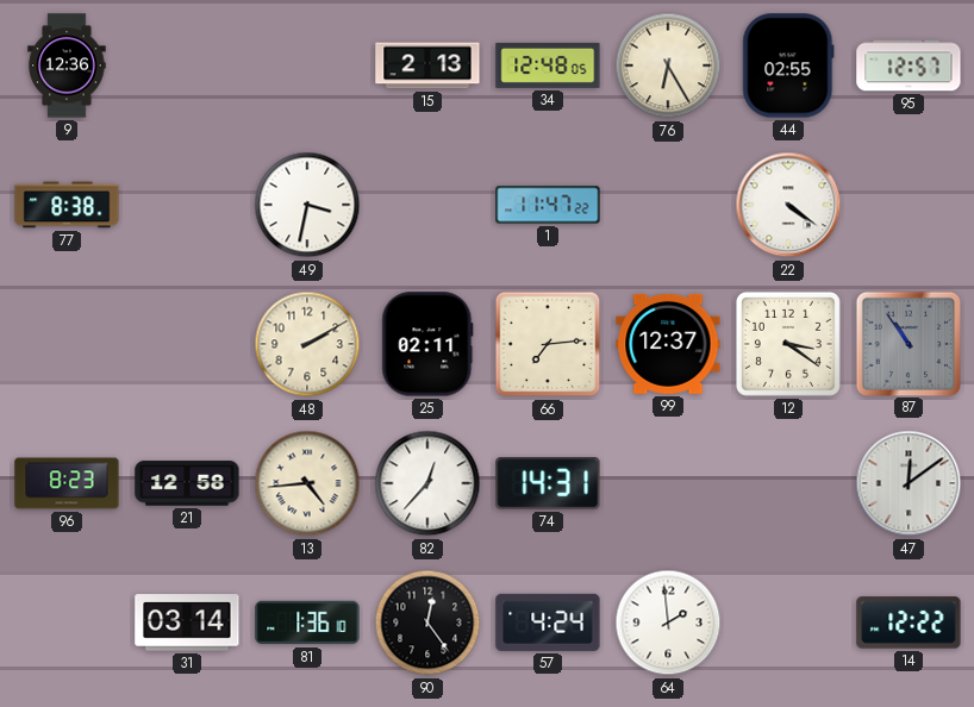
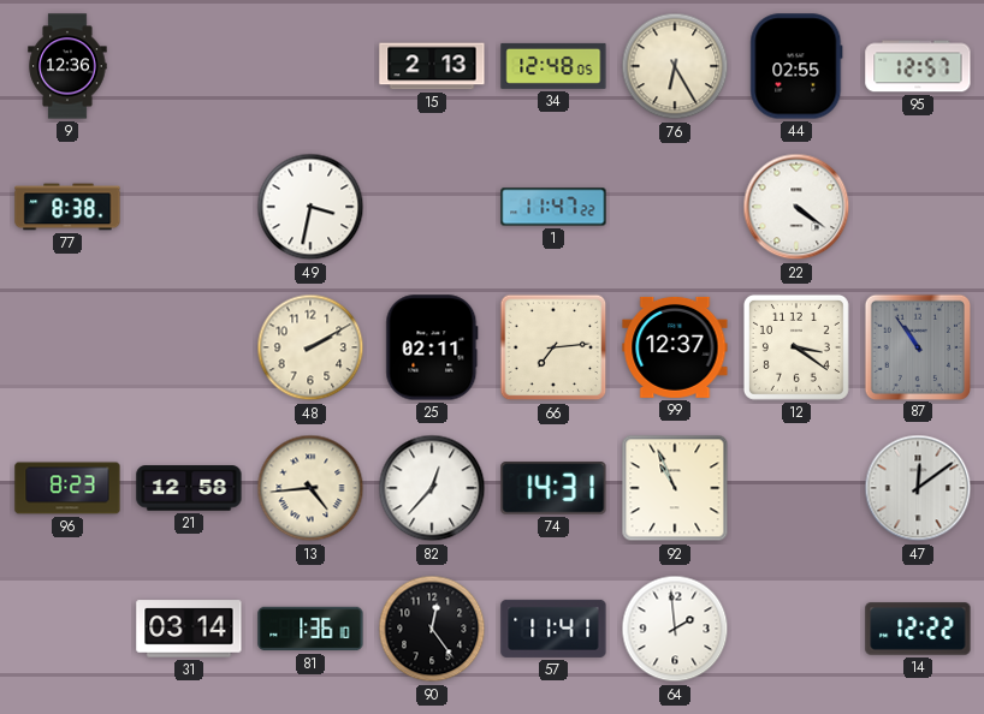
92: none -> 10:56
57: 4:24 -> 11:41
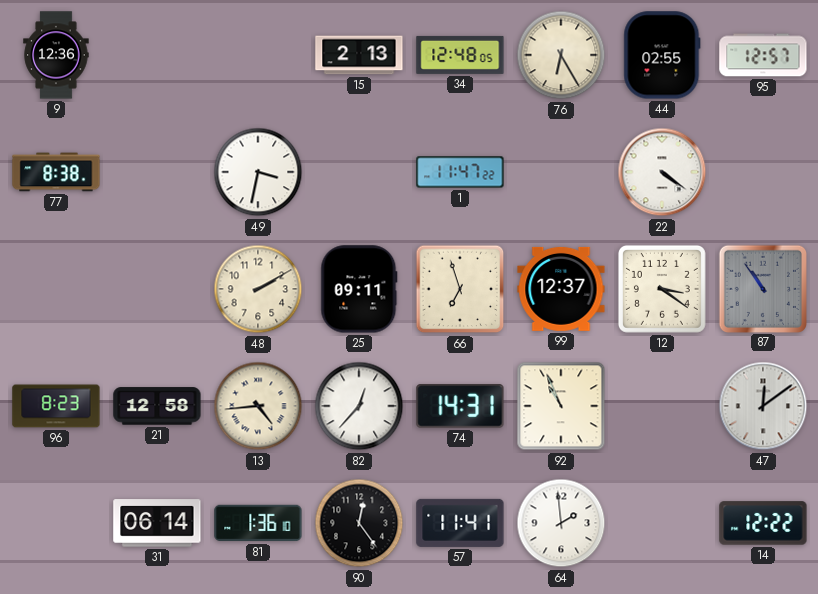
25: 02:11 -> 09:11
66: 7:14 -> 6:57
31: 03:14 -> 06:14
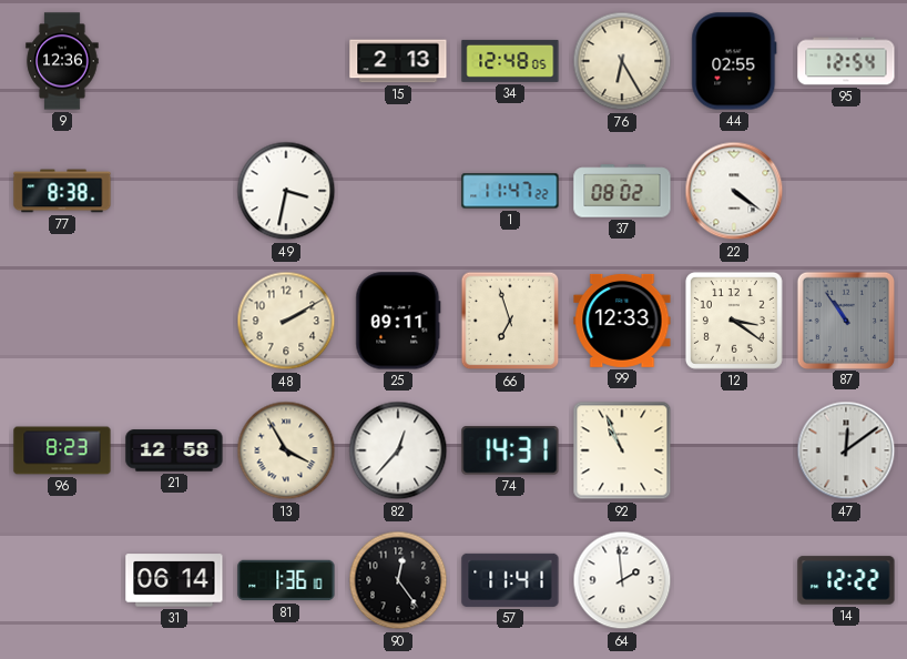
95: 12:57 -> 12:54
37: none -> 08:02
99: 12:37 -> 12:33
13: 4:44 -> 3:55
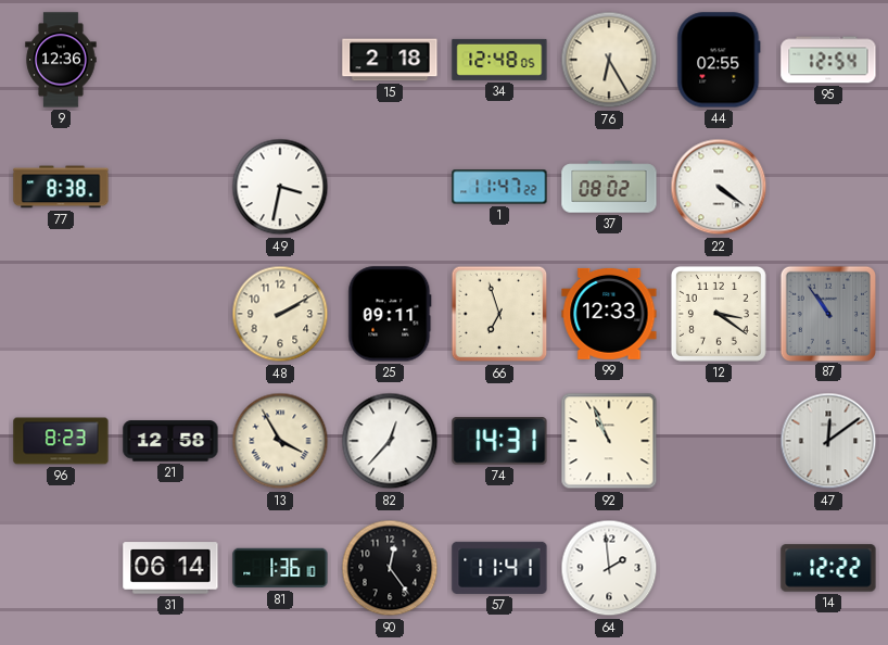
15: 2:13 -> 2:18
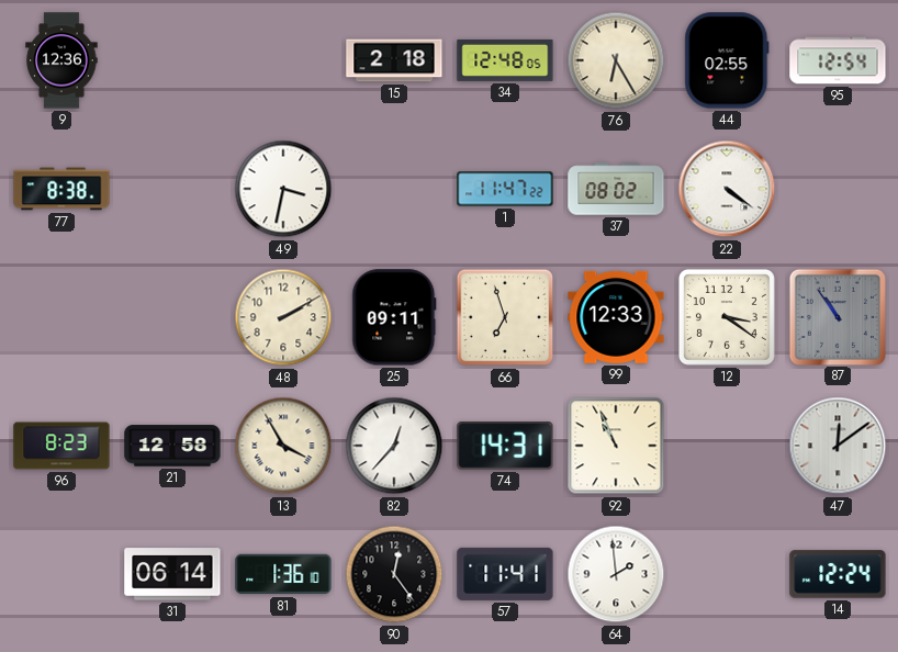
14: 12:22 -> 12:24
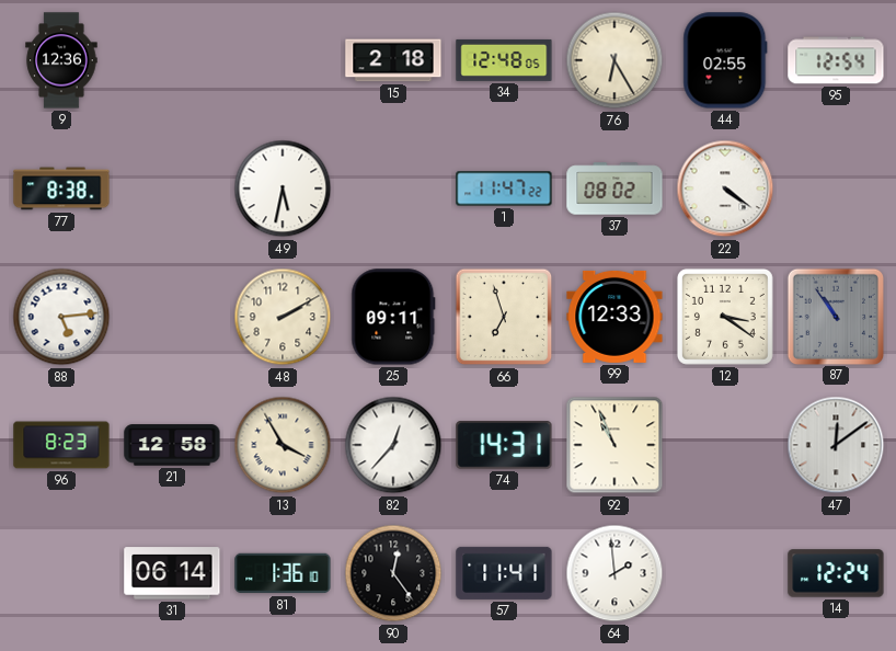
49: 3:32 -> 5:32
88: none -> 5:14
